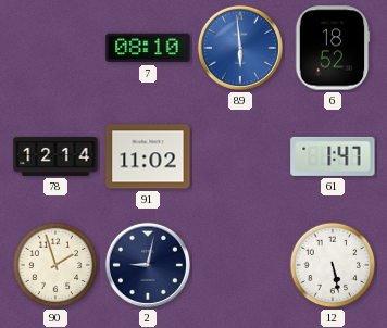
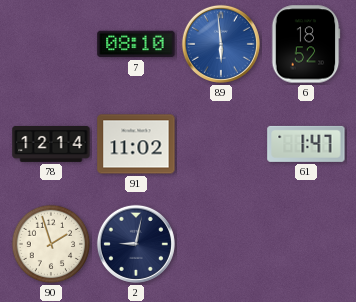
12: 5:28 -> none
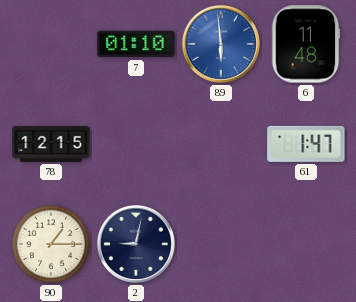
7: 08:10 -> 01:10
6: 18:52 -> 11:48
78: 12:14 -> 12:15
91: 11:02 -> none
90: 1:57 -> 1:15
